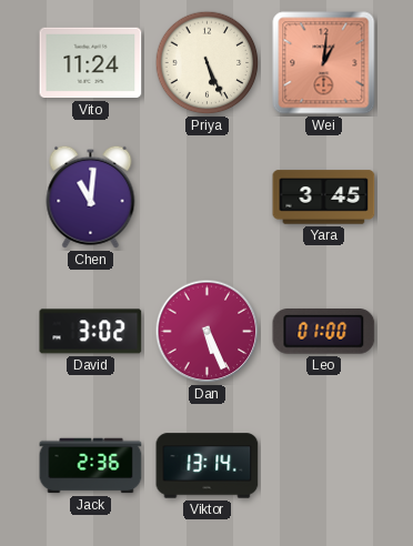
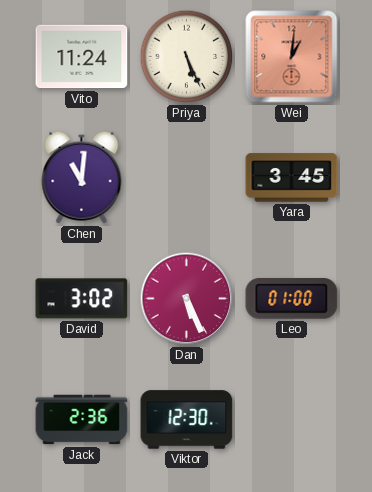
Viktor: 13:14 -> 12:30
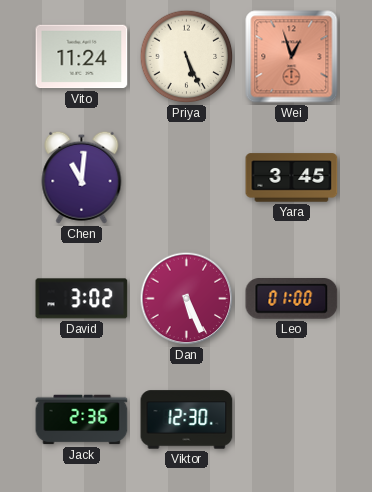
Wei: 1:01 -> 12:57
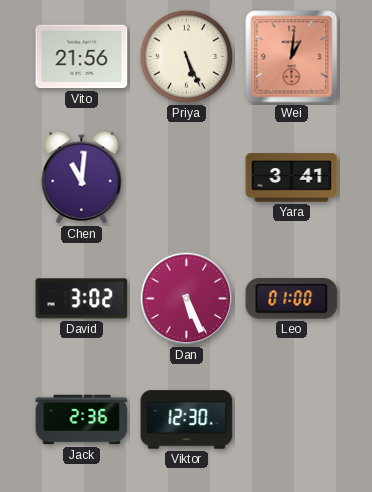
Vito: 11:24 -> 21:56
Wei: 12:57 -> 1:01
Yara: 3:45 -> 3:41
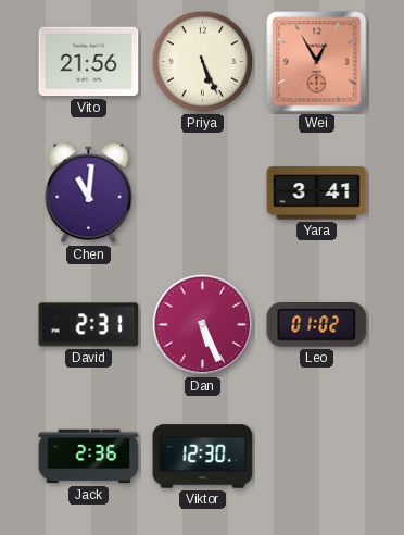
Wei: 1:01 -> 12:55
David: 3:02 -> 2:31
Leo: 01:00 -> 01:02
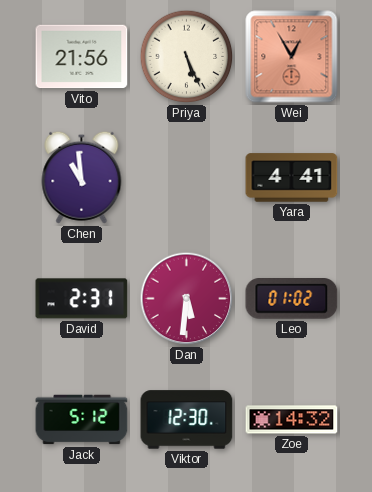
Chen: 11:01 -> 10:59
Yara: 3:41 -> 4:41
Dan: 5:26 -> 5:31
Jack: 2:36 -> 5:12
Zoe: none -> 14:32
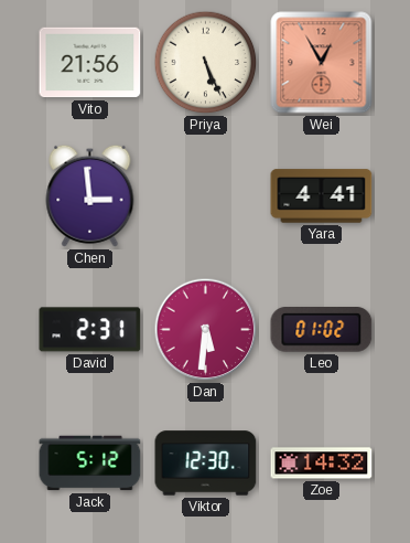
Chen: 10:59 -> 2:59
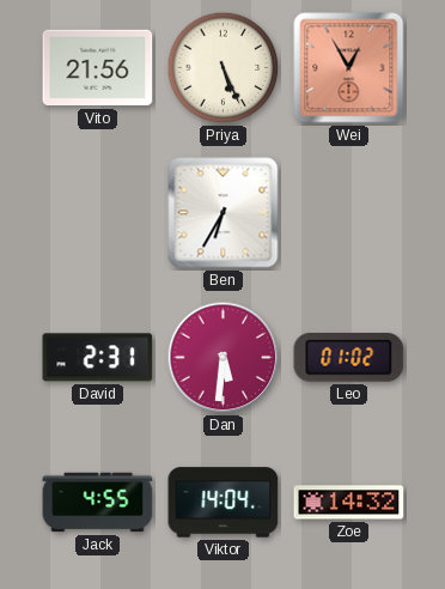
Chen: 2:59 -> none
Ben: none -> 6:35
Yara: 4:41 -> none
Jack: 5:12 -> 4:55
Viktor: 12:30 -> 14:04
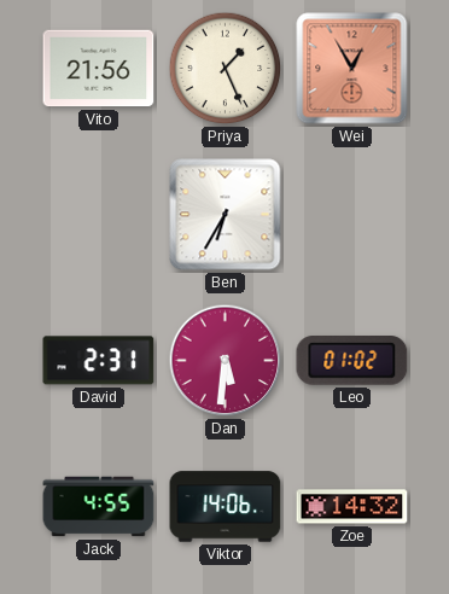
Priya: 5:26 -> 1:26
Viktor: 14:04 -> 14:06
